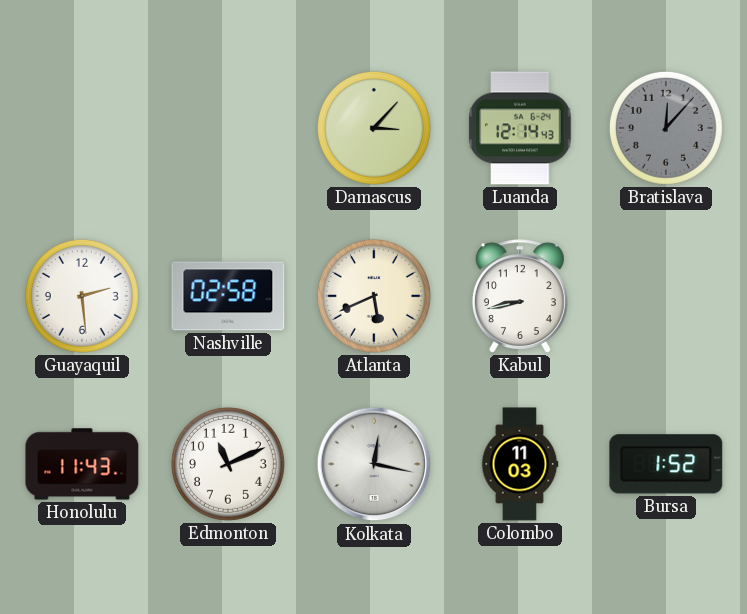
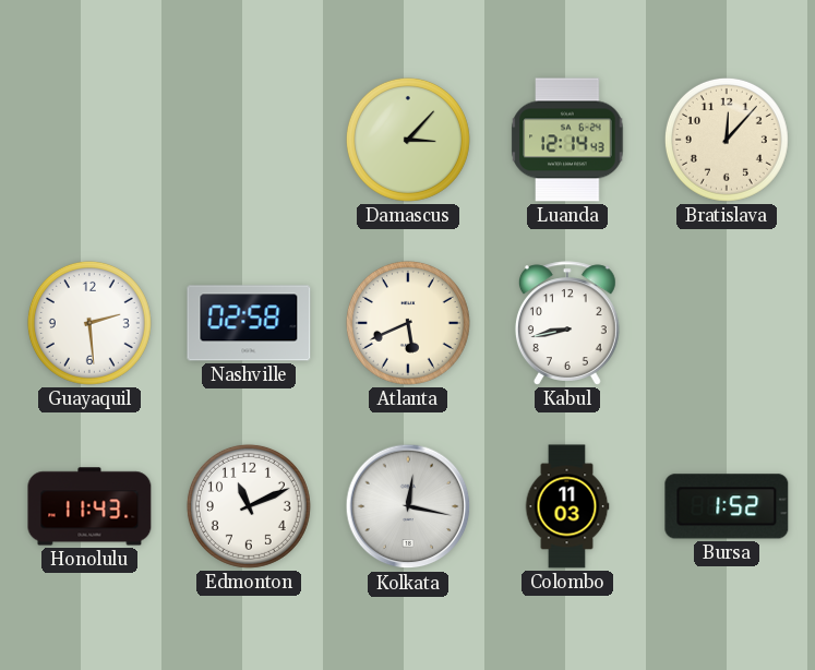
Bratislava dial: grey -> cream
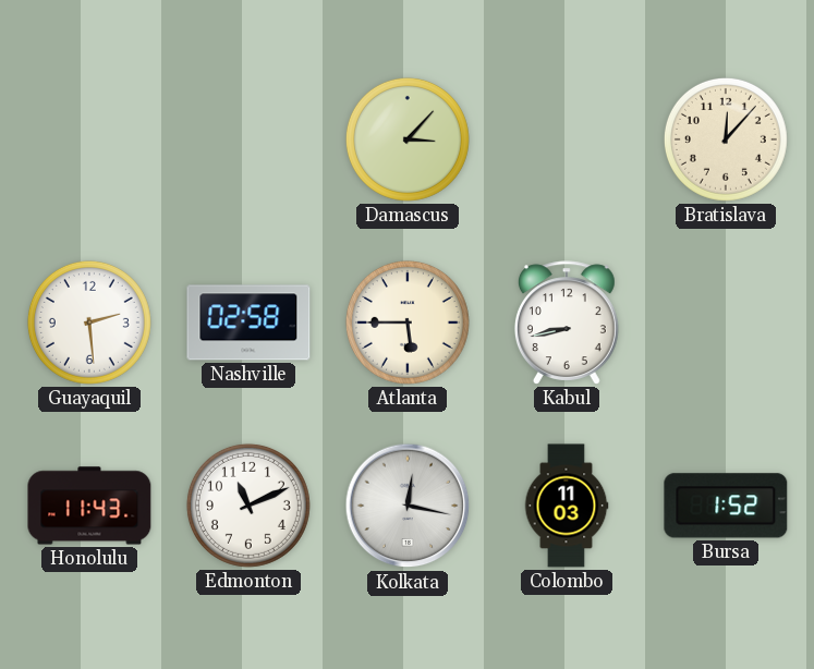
Luanda: 12:14 -> none
Atlanta: 5:41 -> 5:45
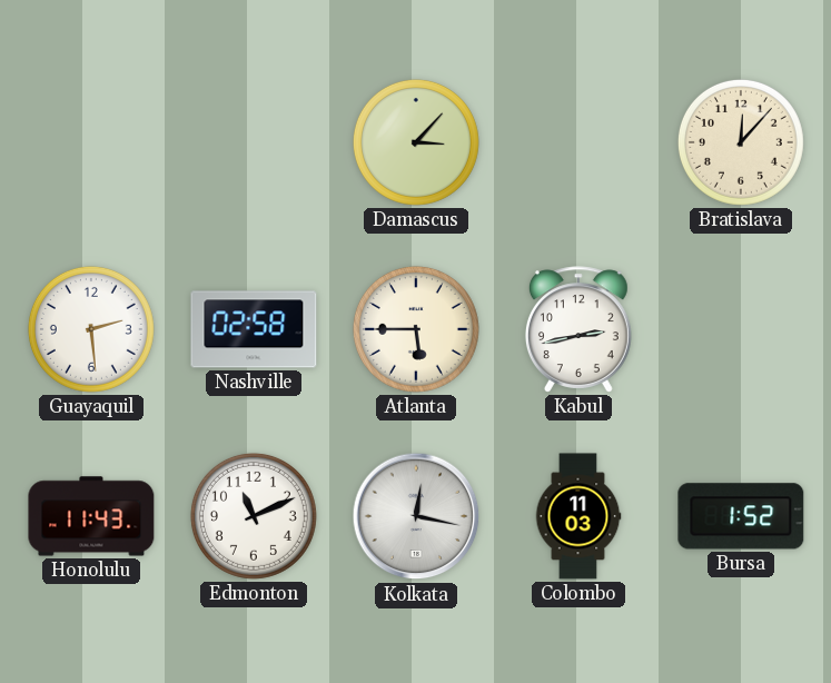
Kabul: 8:43 -> 2:43
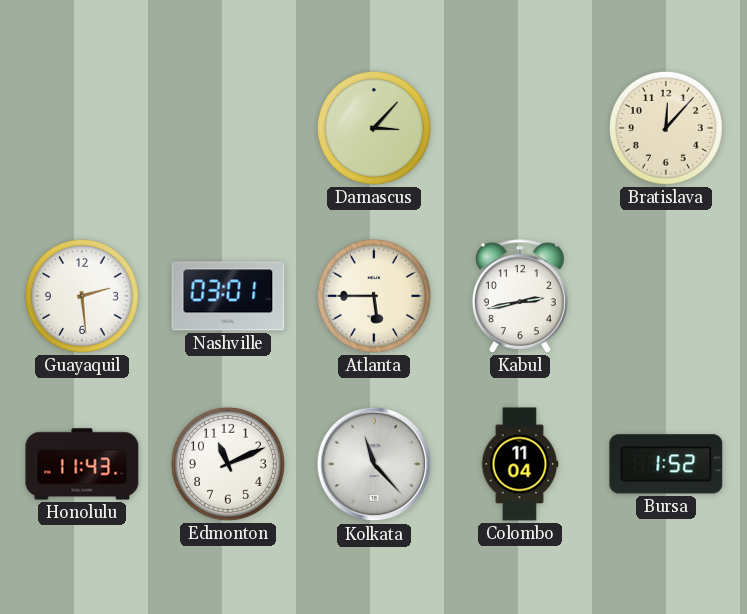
Nashville: 02:58 -> 03:01
Kolkata: 12:17 -> 11:23
Colombo: 11:03 -> 11:04
